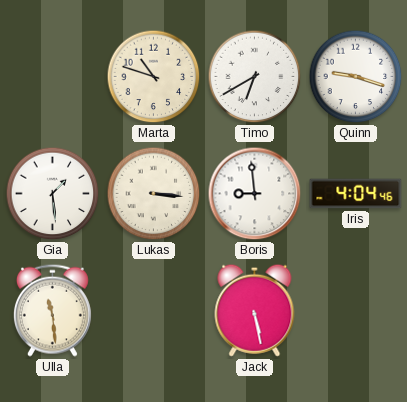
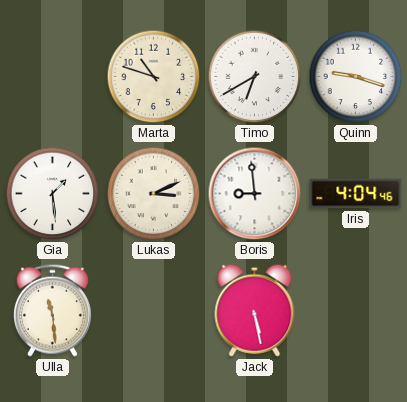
Lukas: 3:16 -> 3:11
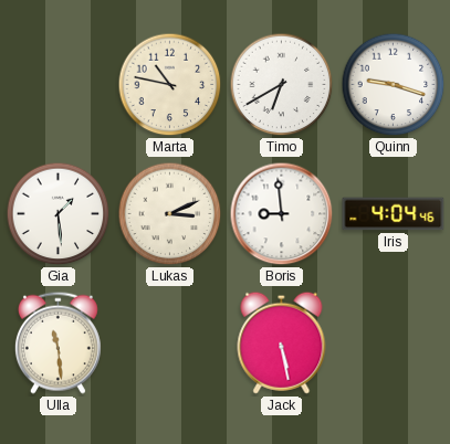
Marta: 10:48 -> 10:47
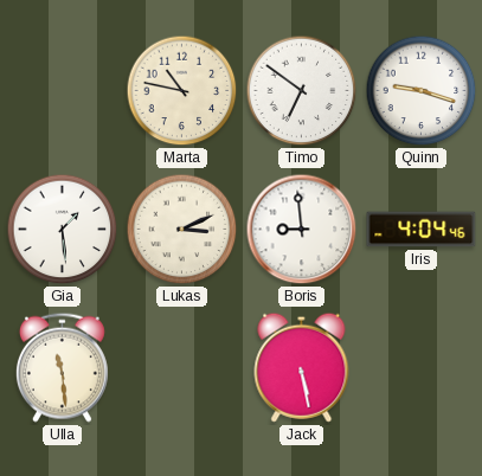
Timo: 6:40 -> 6:51
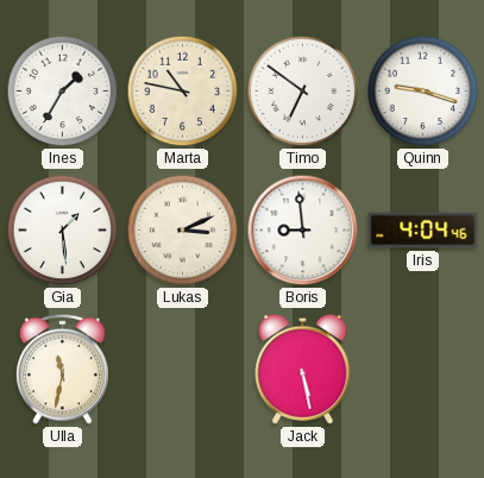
Ines: none -> 1:35
Ulla: 11:29 -> 11:32
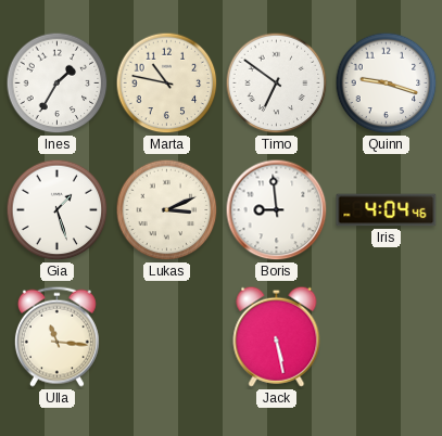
Gia: 1:29 -> 1:27
Ulla: 11:32 -> 11:16
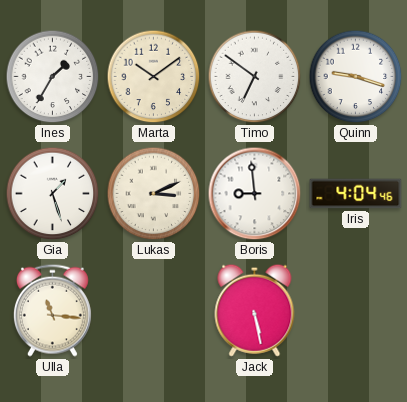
Marta: 10:47 -> 10:09
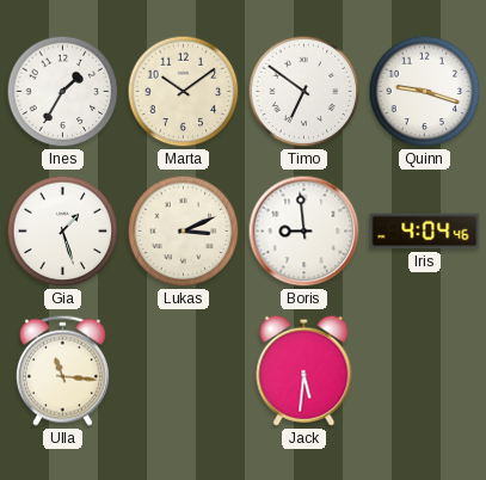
Jack: 5:28 -> 5:31
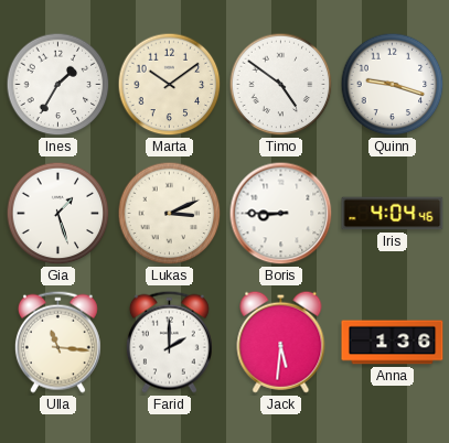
Timo: 6:51 -> 4:51
Boris: 8:59 -> 8:45
Farid: none -> 2:00
Anna: none -> 1:36
